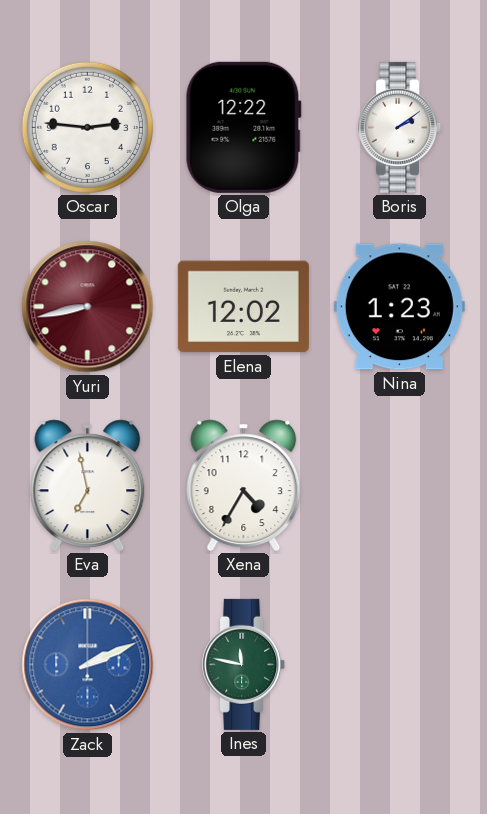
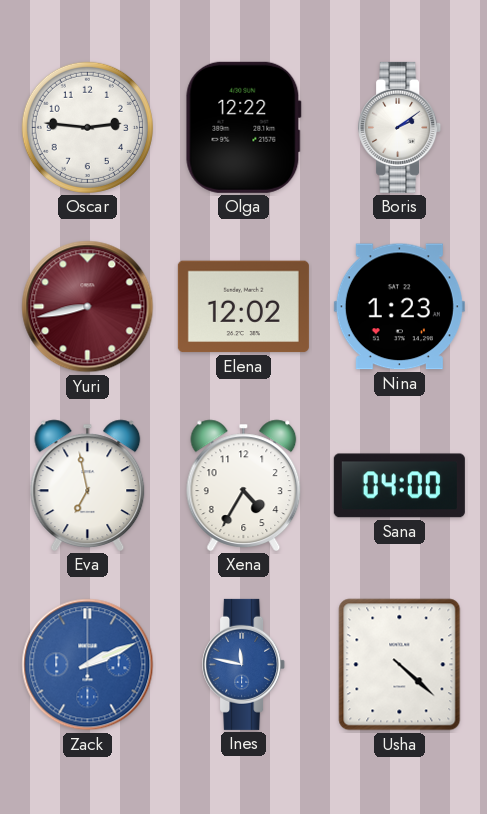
Sana: none -> 04:00
Ines dial: green -> blue
Usha: none -> 4:22
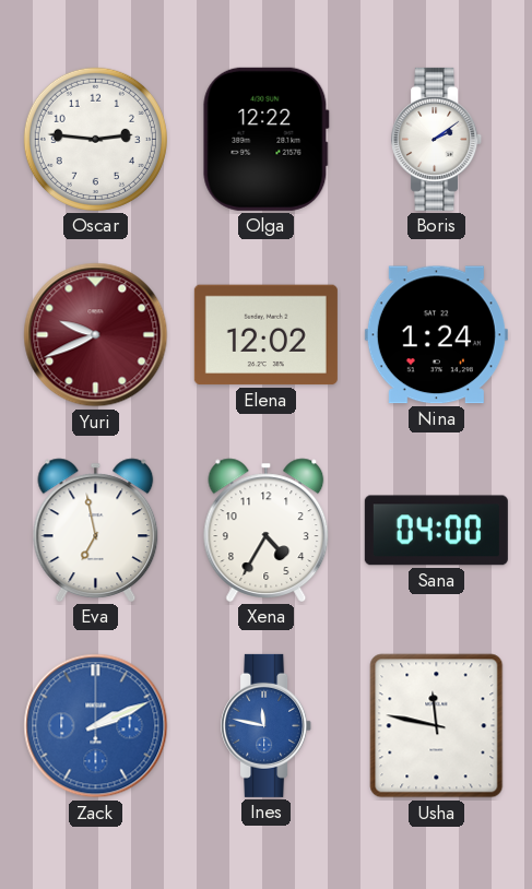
Yuri: 8:43 -> 9:41
Nina: 1:23 -> 1:24
Usha: 4:22 -> 11:47
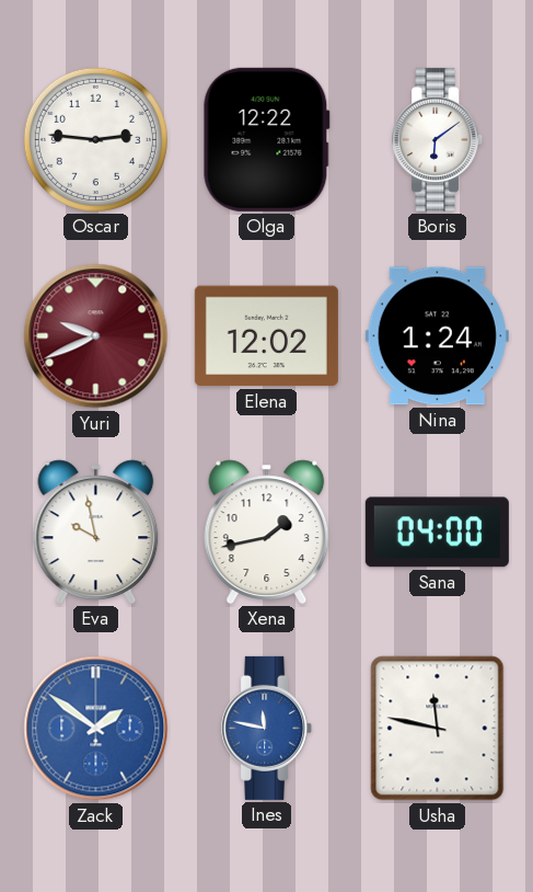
Boris: 2:09 -> 6:09
Eva: 6:58 -> 9:58
Xena: 4:35 -> 1:43
Zack: 2:11 -> 1:51
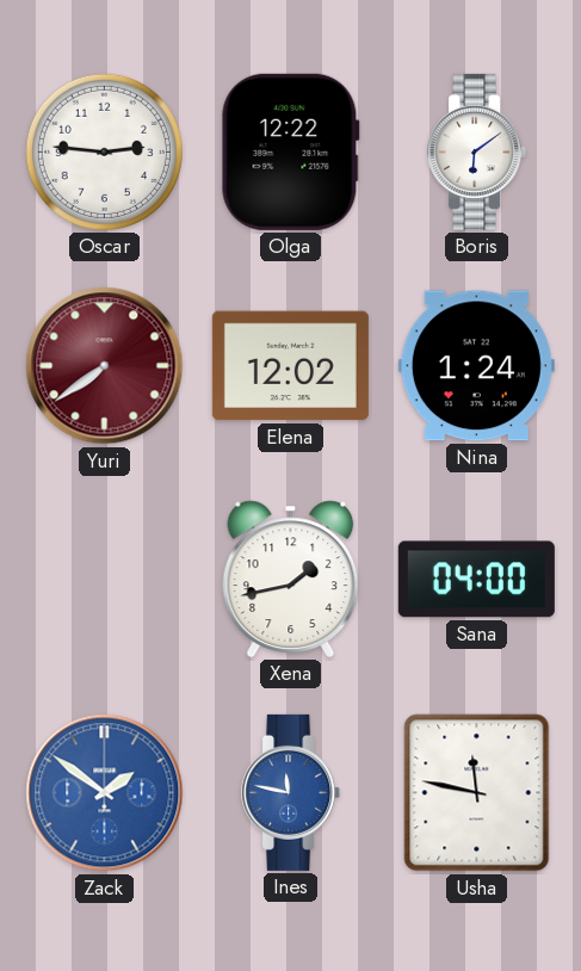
Yuri: 9:41 -> 7:39
Eva: 9:58 -> none
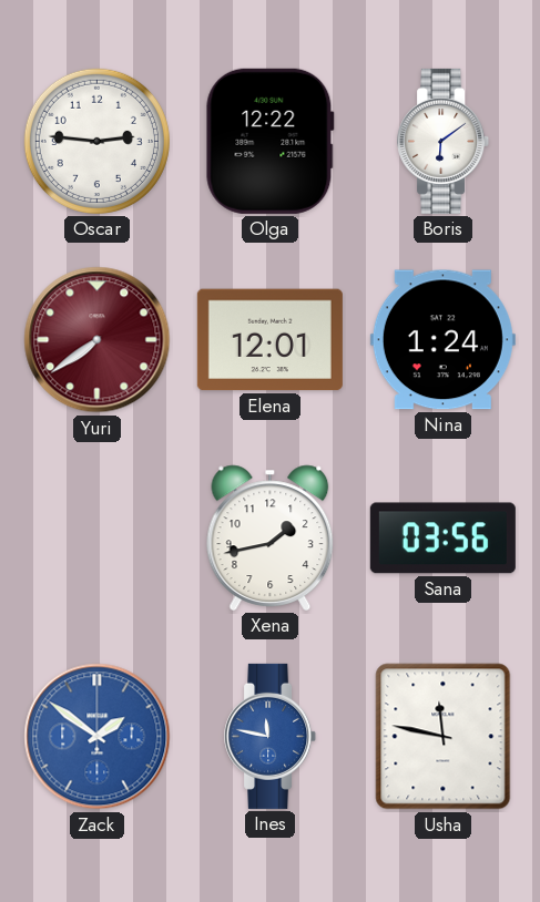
Elena: 12:02 -> 12:01
Sana: 04:00 -> 03:56
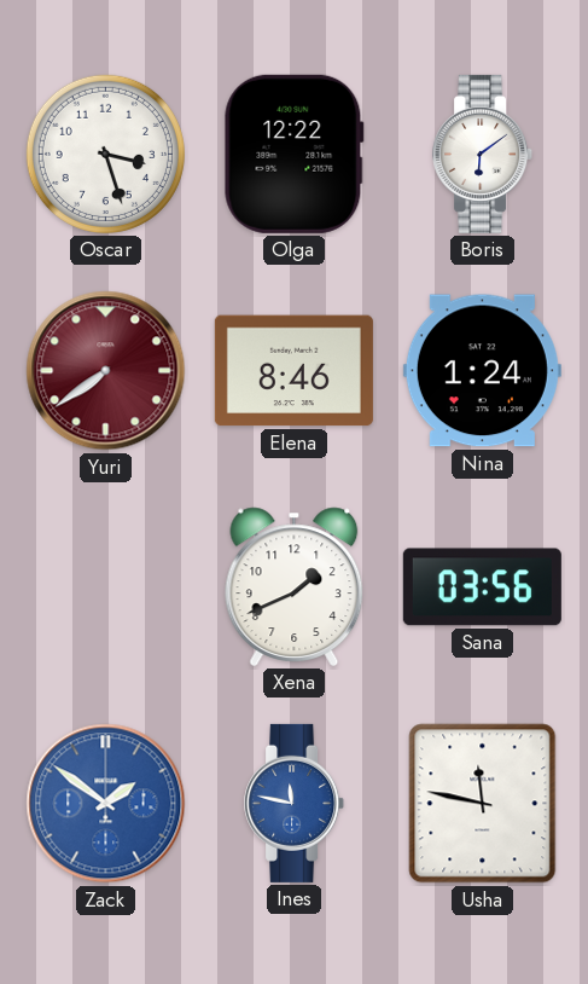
Oscar: 2:46 -> 3:27
Elena: 12:01 -> 8:46
Xena: 1:43 -> 1:41
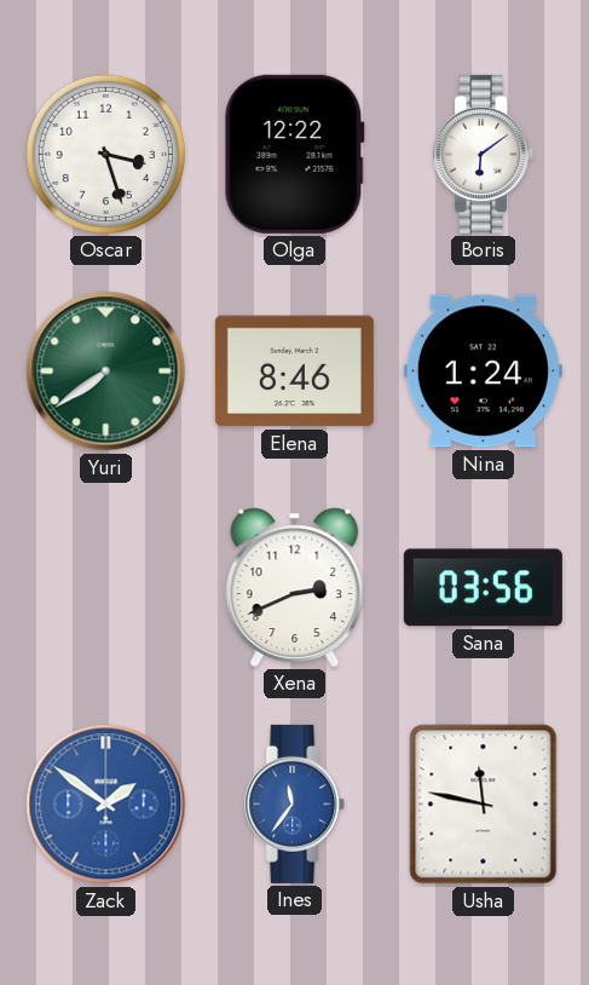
Yuri dial: burgundy -> green
Xena: 1:41 -> 2:41
Ines: 11:47 -> 11:36
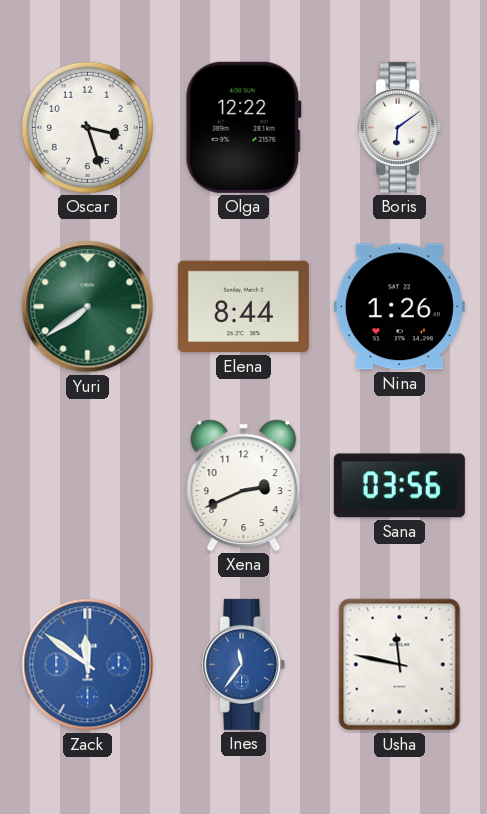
Elena: 8:46 -> 8:44
Nina: 1:24 -> 1:26
Zack: 1:51 -> 11:51
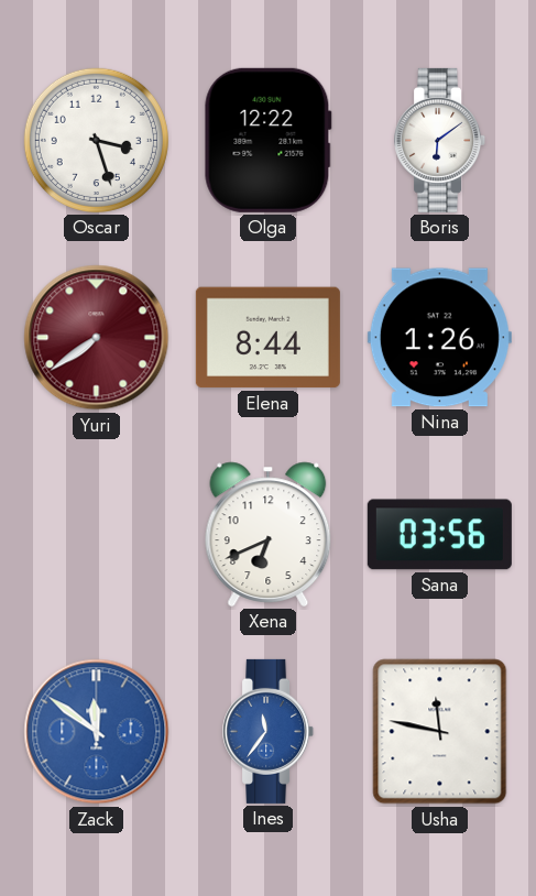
Yuri dial: green -> burgundy
Xena: 2:41 -> 6:41
